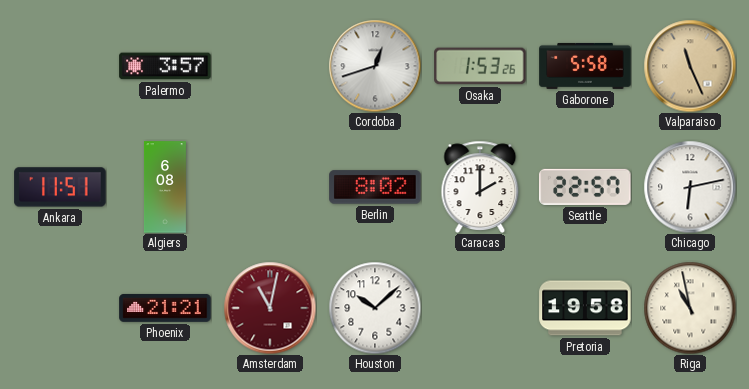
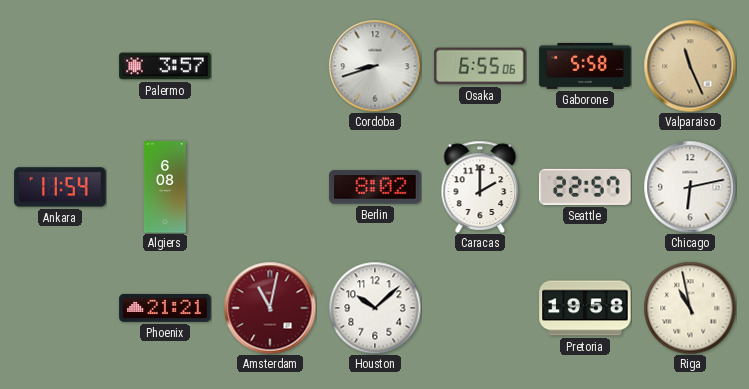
Cordoba: 12:42 -> 8:42
Osaka: 1:53 -> 6:55
Ankara: 11:51 -> 11:54
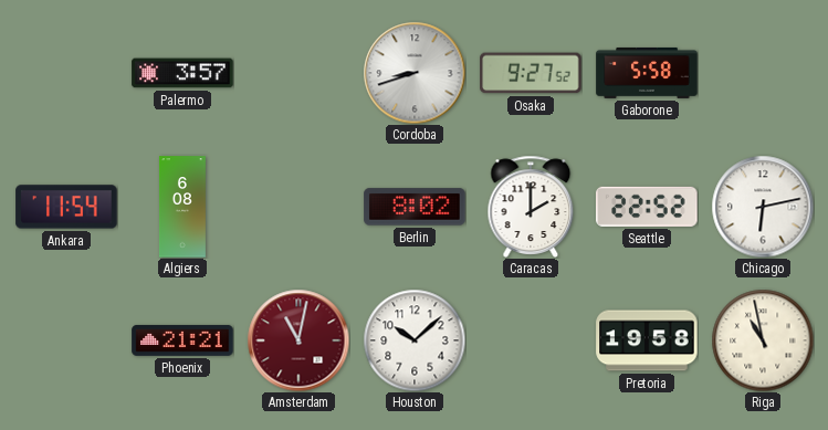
Osaka: 6:55 -> 9:27
Valparaiso: 11:26 -> none
Seattle: 22:57 -> 22:52
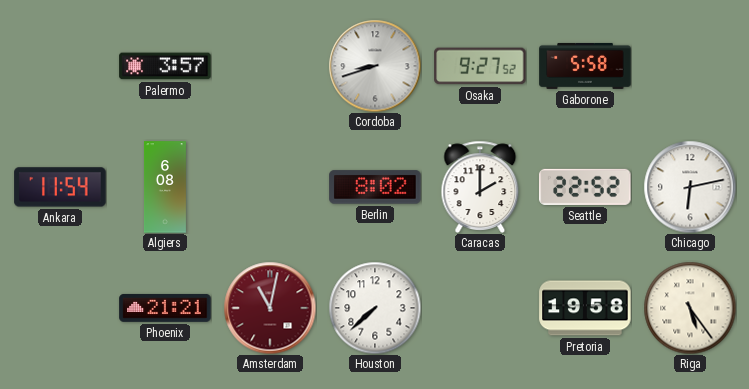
Houston: 10:08 -> 7:38
Riga: 10:58 -> 5:24
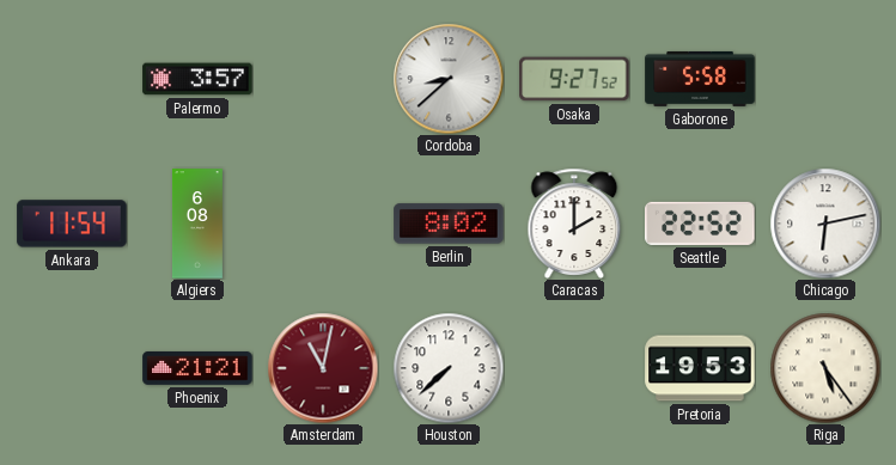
Cordoba: 8:42 -> 8:38
Pretoria: 19:58 -> 19:53
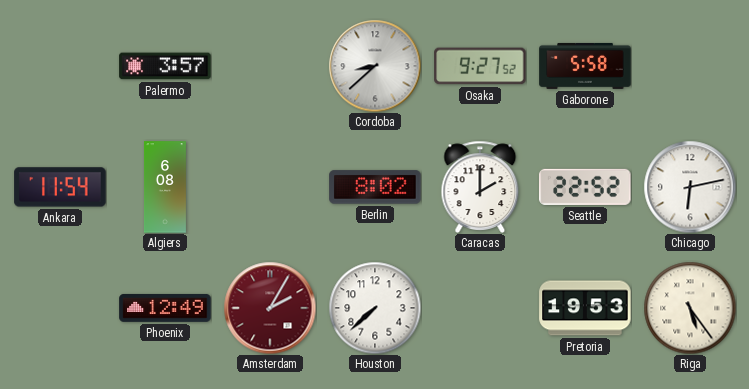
Phoenix: 21:21 -> 12:49
Amsterdam: 11:02 -> 2:05
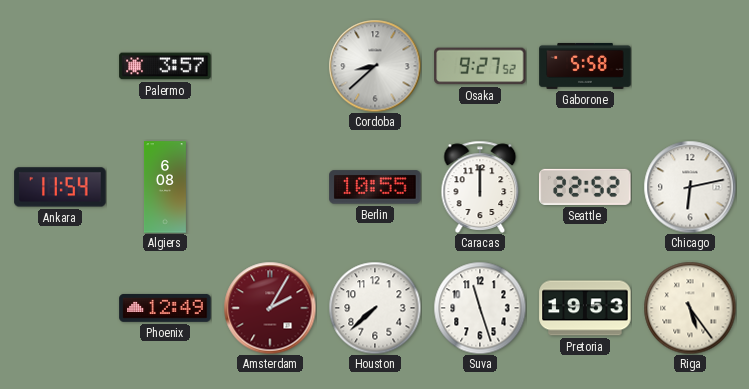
Berlin: 8:02 -> 10:55
Caracas: 2:00 -> 12:00
Suva: none -> 11:27
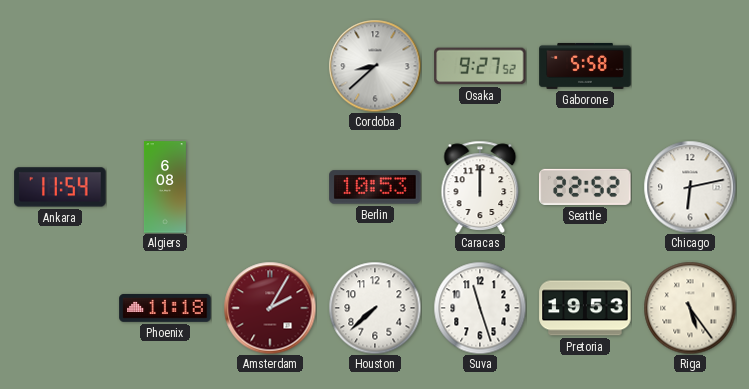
Palermo: 3:57 -> none
Berlin: 10:55 -> 10:53
Phoenix: 12:49 -> 11:18
